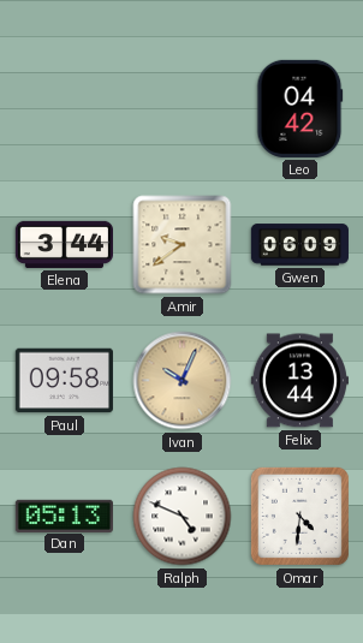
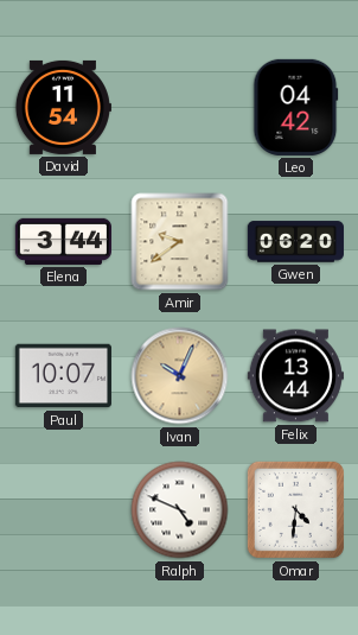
David: none -> 11:54
Gwen: 06:09 -> 06:20
Paul: 09:58 -> 10:07
Dan: 05:13 -> none
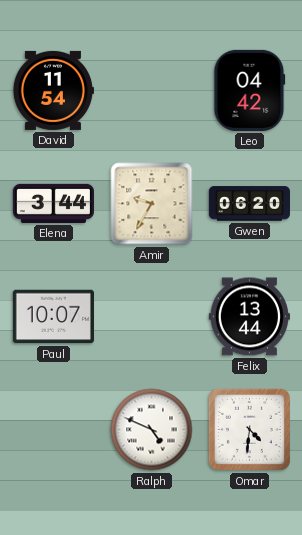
Amir: 9:39 -> 9:35
Ivan: 10:04 -> none
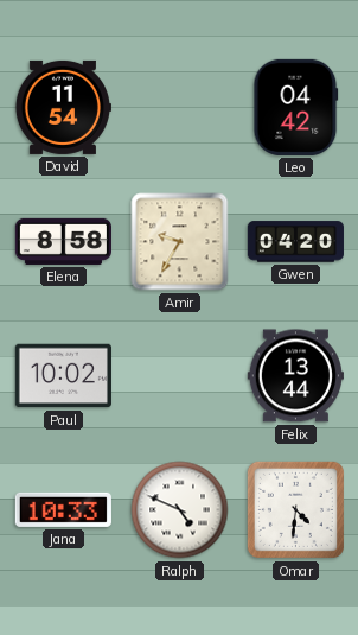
Elena: 3:44 -> 8:58
Gwen: 06:20 -> 04:20
Paul: 10:07 -> 10:02
Jana: none -> 10:33
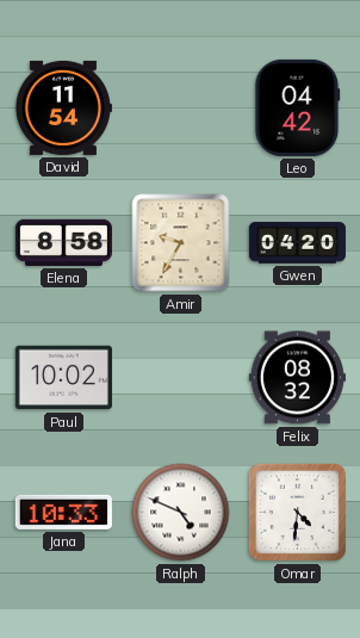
Felix: 13:44 -> 08:32
